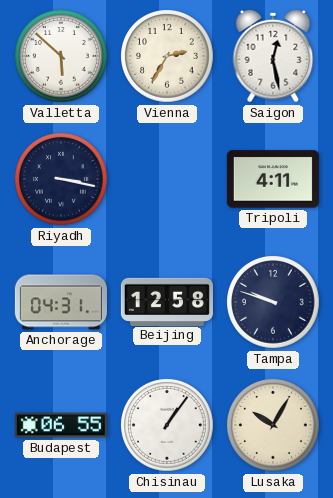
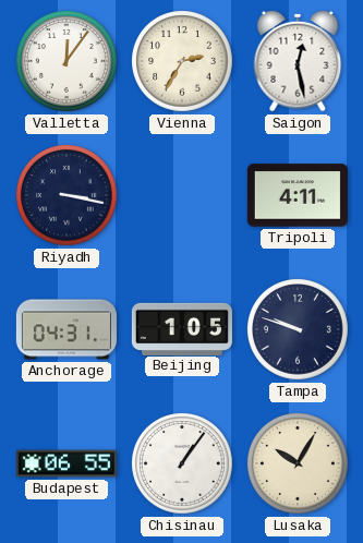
Valletta: 5:52 -> 12:06
Beijing: 12:58 -> 1:05
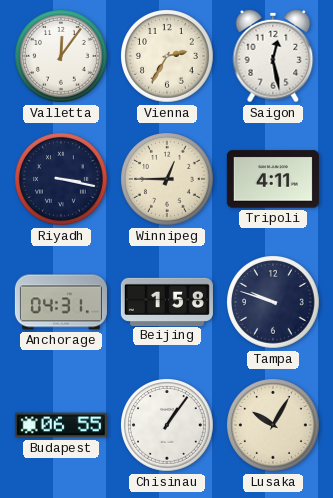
Winnipeg: none -> 12:45
Beijing: 1:05 -> 1:58
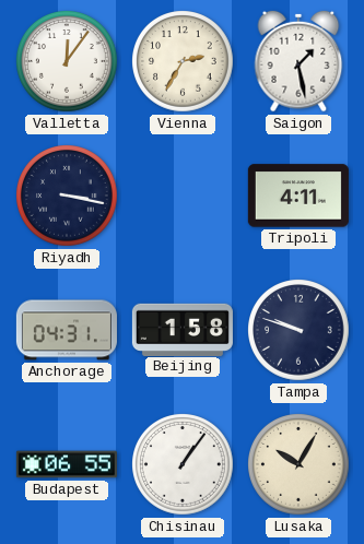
Saigon: 12:28 -> 1:28
Winnipeg: 12:45 -> none
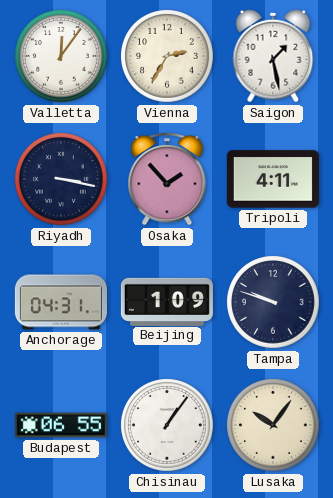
Osaka: none -> 1:53
Beijing: 1:58 -> 1:09
Lusaka: 10:05 -> 10:06
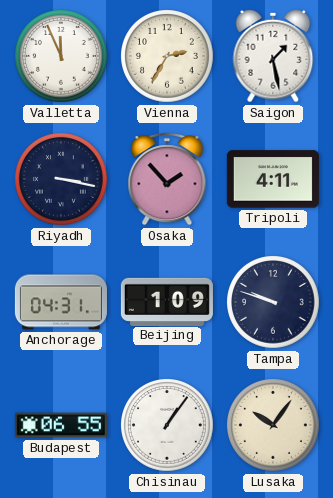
Valletta: 12:06 -> 11:56
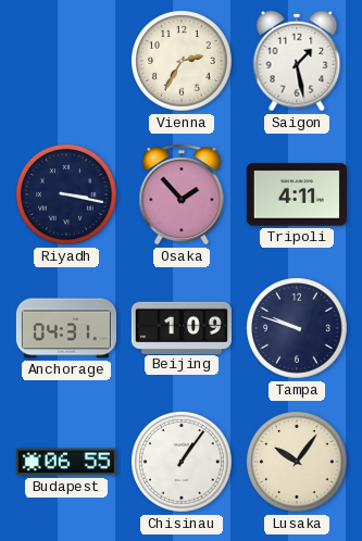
Valletta: 11:56 -> none
